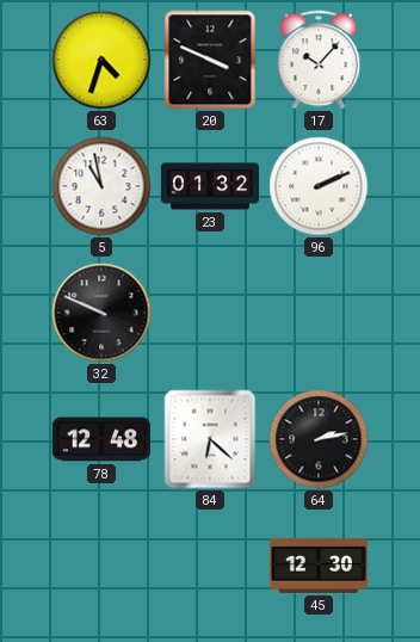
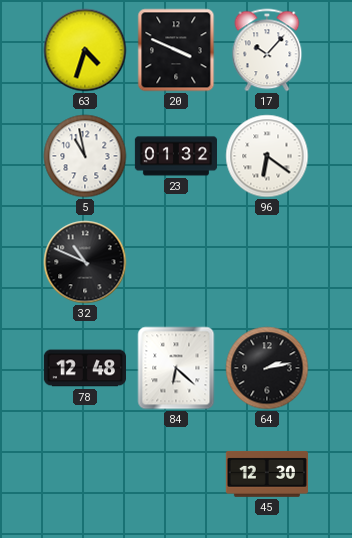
96: 2:11 -> 6:21
32: 9:49 -> 10:49
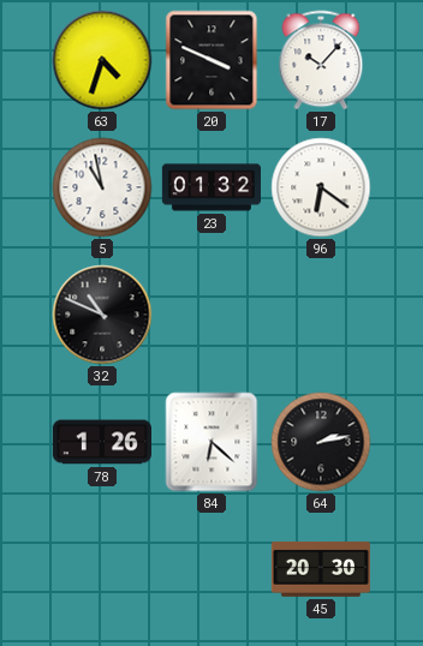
78: 12:48 -> 1:26
45: 12:30 -> 20:30
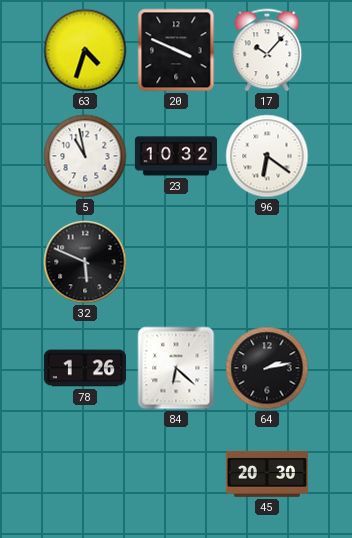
23: 01:32 -> 10:32
32: 10:49 -> 5:49
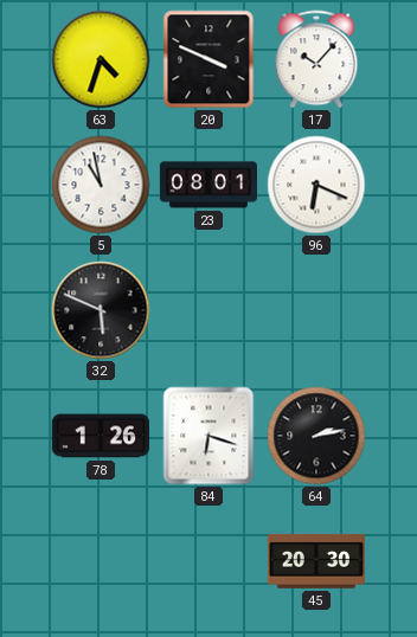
23: 10:32 -> 08:01
96: 6:21 -> 6:19
84: 6:22 -> 6:18
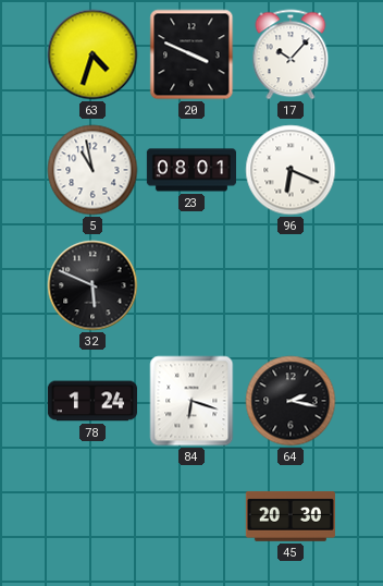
78: 1:26 -> 1:24
64: 2:13 -> 2:17
